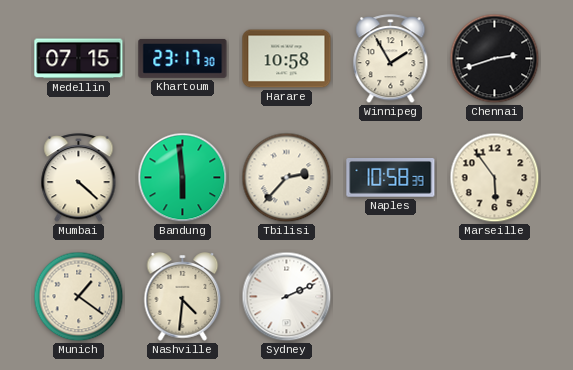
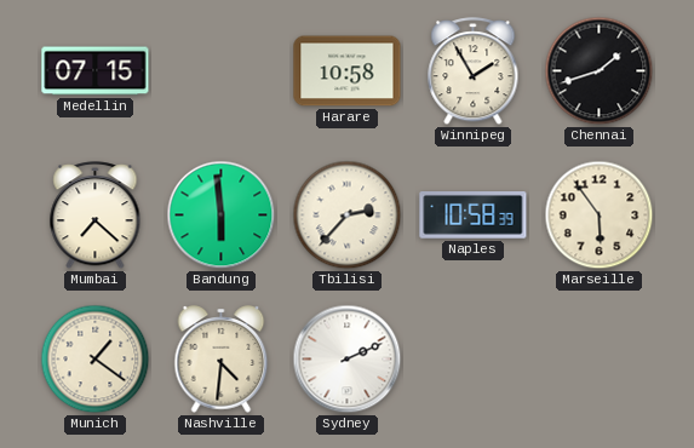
Khartoum: 23:17 -> none
Chennai: 2:42 -> 1:42
Mumbai: 4:22 -> 7:22
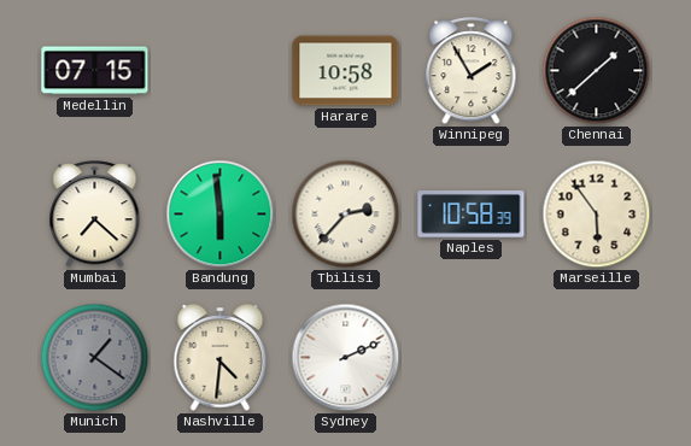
Chennai: 1:42 -> 1:38
Munich dial: cream -> grey
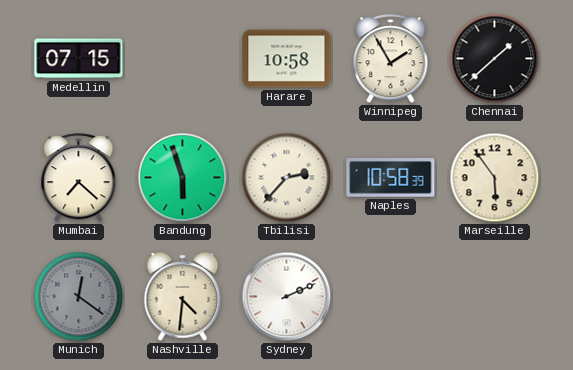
Bandung: 5:59 -> 5:57
Munich: 1:21 -> 12:21
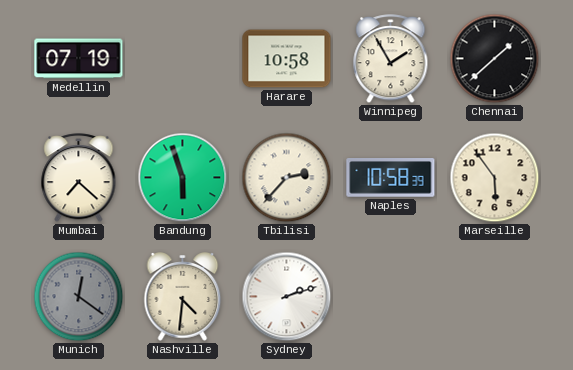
Medellin: 07:15 -> 07:19
Sydney: 2:11 -> 2:12
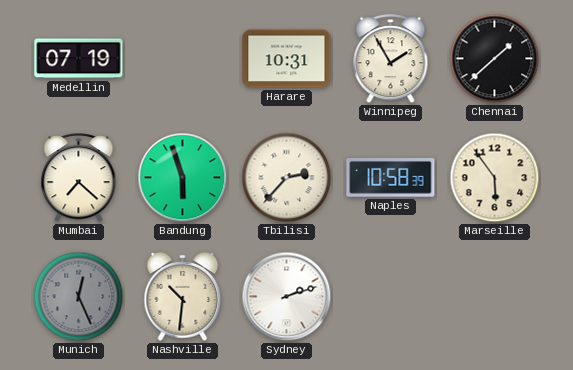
Harare: 10:58 -> 10:31
Munich: 12:21 -> 12:26
Nashville: 4:31 -> 10:31
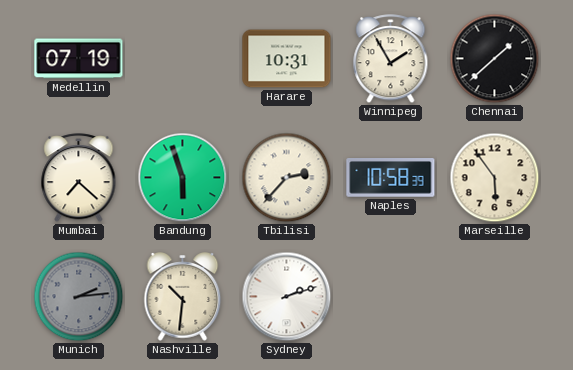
Munich: 12:26 -> 2:14
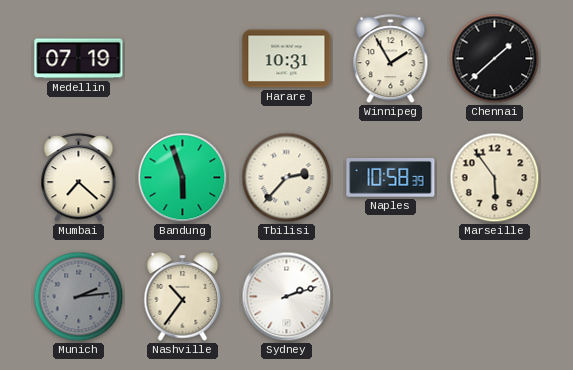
Nashville: 10:31 -> 10:36
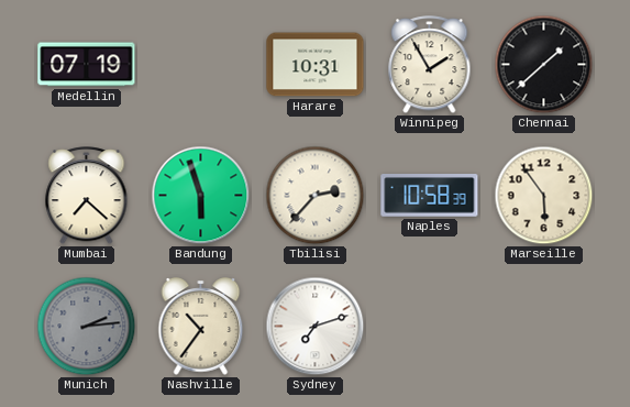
Sydney: 2:12 -> 7:12
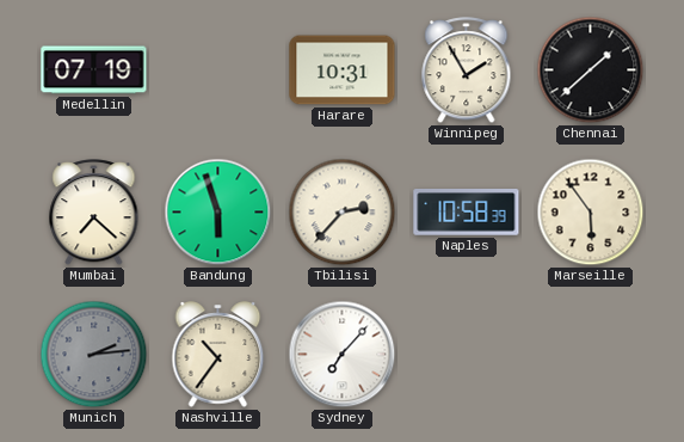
Sydney: 7:12 -> 7:07
